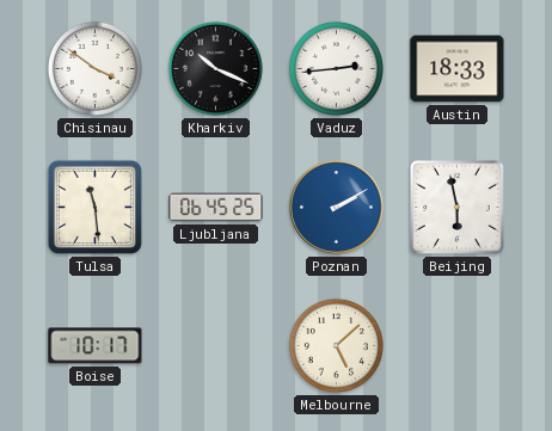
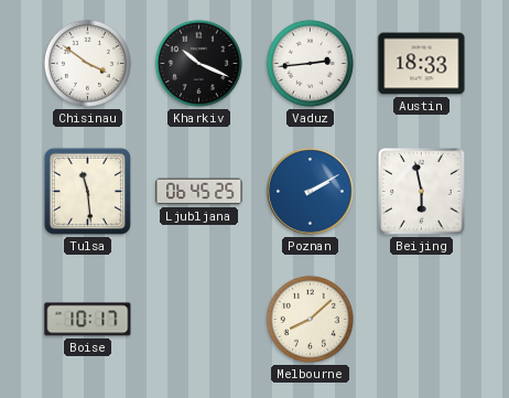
Melbourne: 5:08 -> 8:08
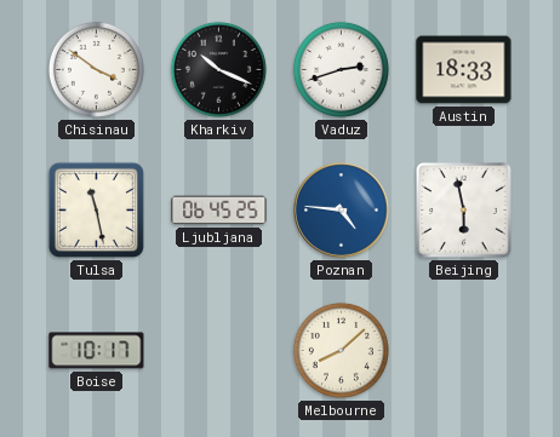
Vaduz: 2:44 -> 2:42
Tulsa: 11:29 -> 11:28
Poznan: 2:10 -> 4:46
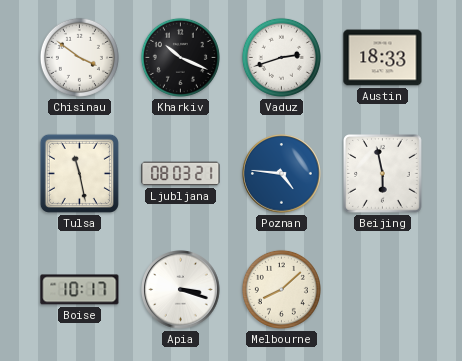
Ljubljana: 06:45 -> 08:03
Apia: none -> 3:18
